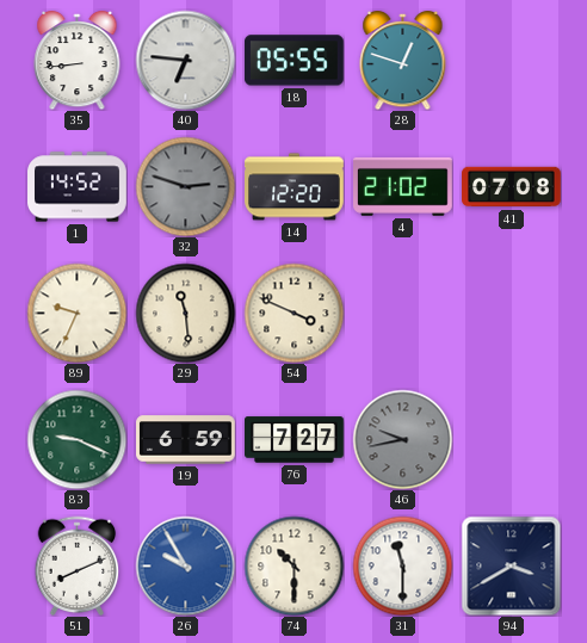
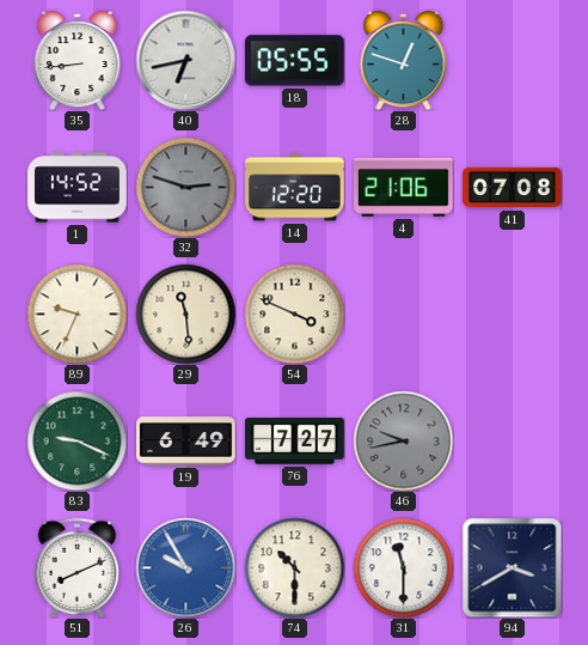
40: 6:46 -> 6:43
4: 21:02 -> 21:06
19: 6:59 -> 6:49
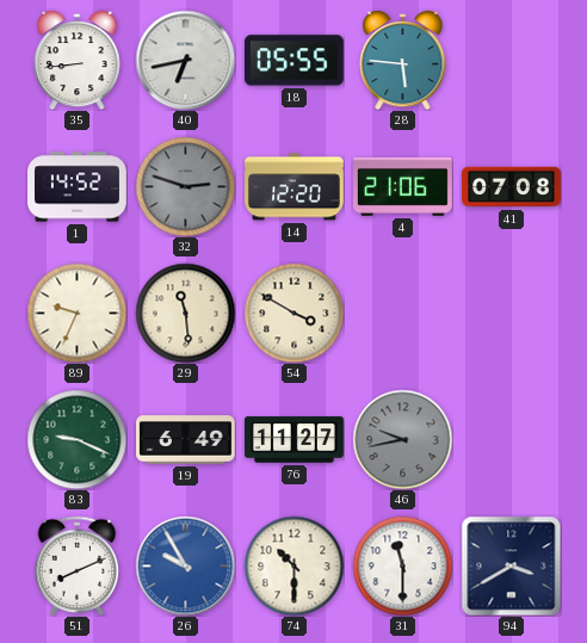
28: 12:48 -> 5:46
54: 3:49 -> 3:50
76: 7:27 -> 11:27
